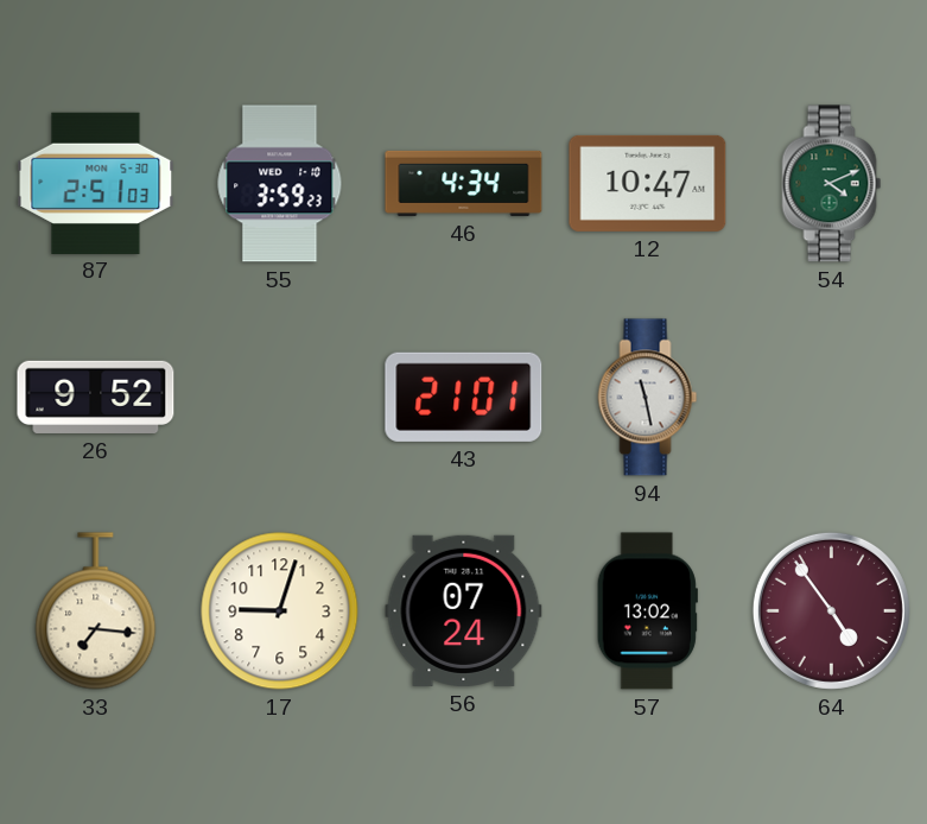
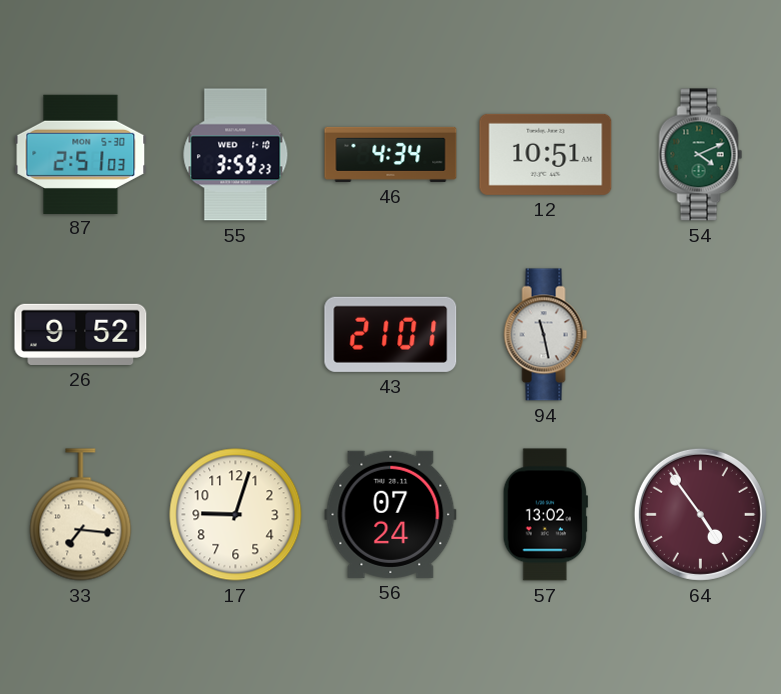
12: 10:47 -> 10:51
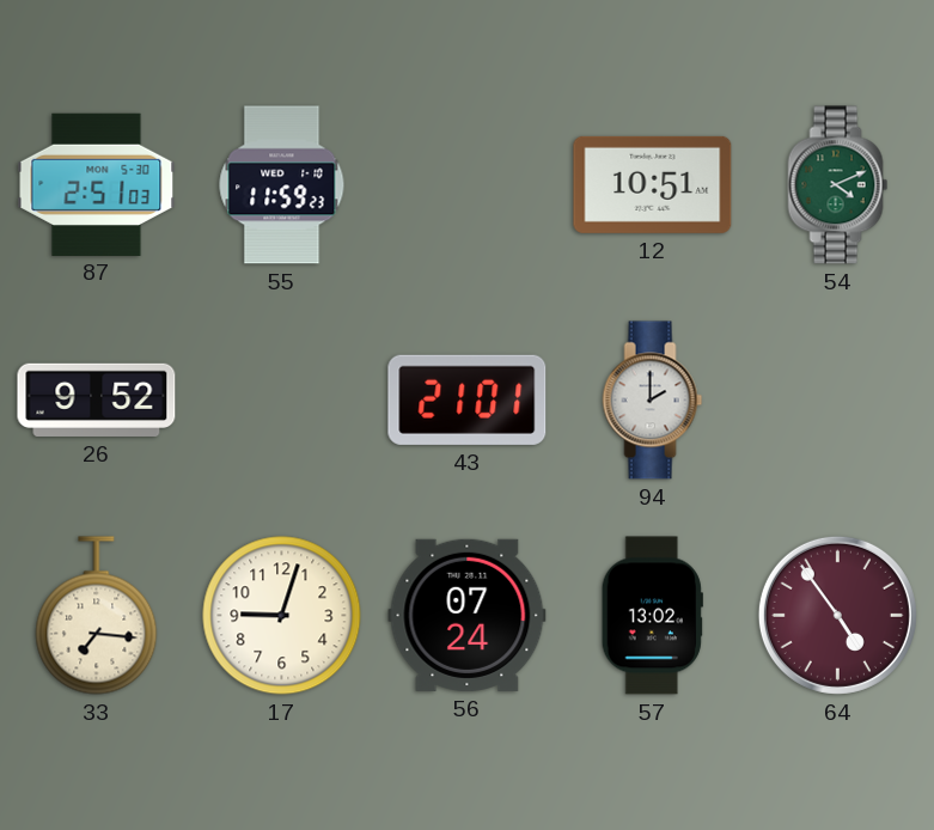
55: 3:59 -> 11:59
46: 4:34 -> none
94: 11:28 -> 2:00
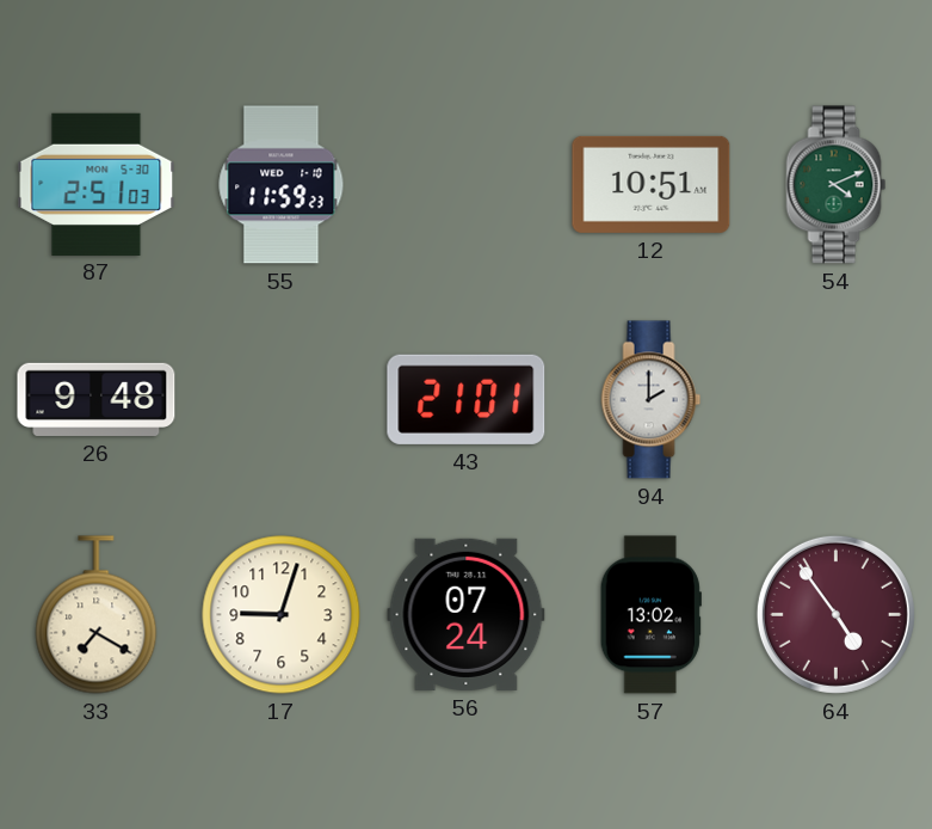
26: 9:52 -> 9:48
33: 7:16 -> 7:20
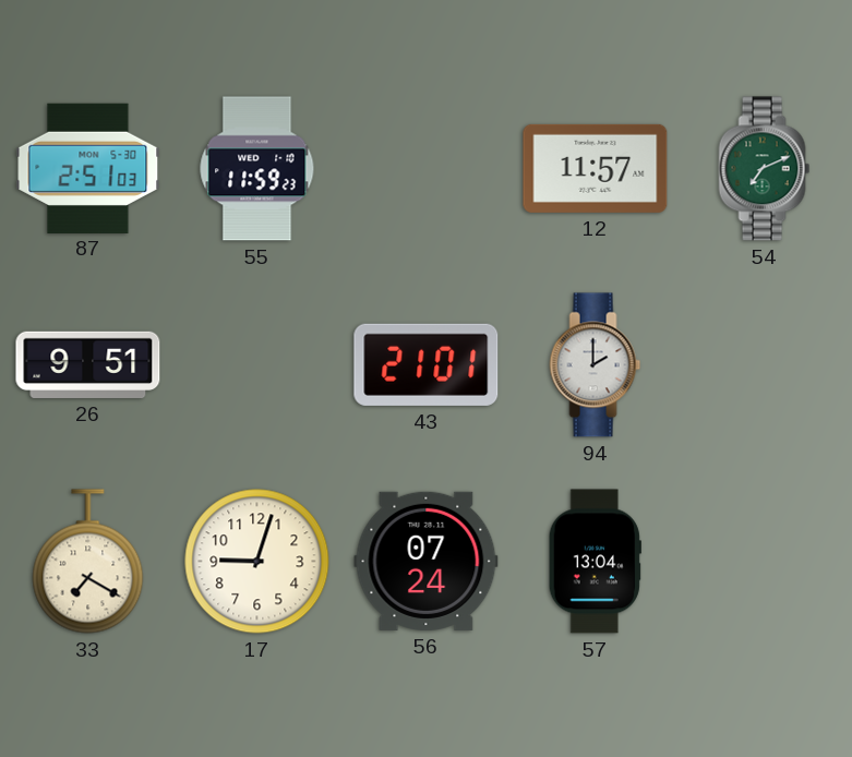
12: 10:51 -> 11:57
54: 4:11 -> 7:11
26: 9:48 -> 9:51
57: 13:02 -> 13:04
64: 4:54 -> none
